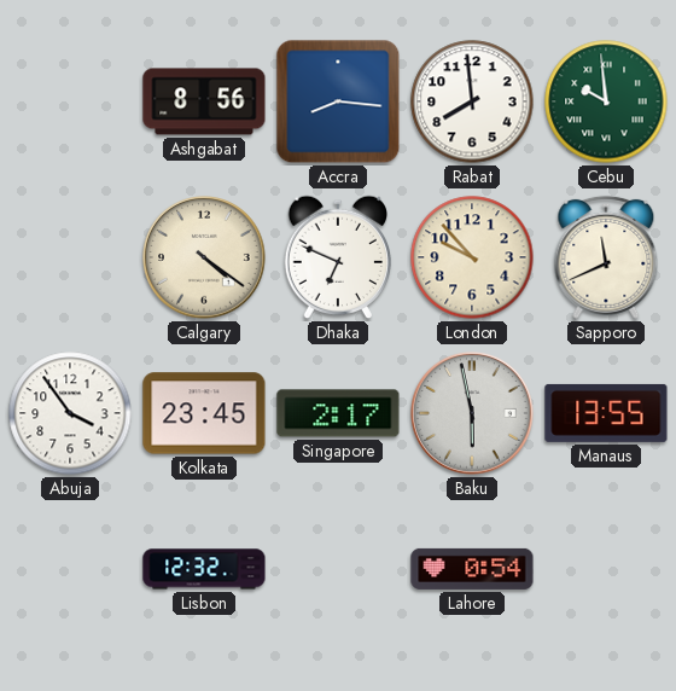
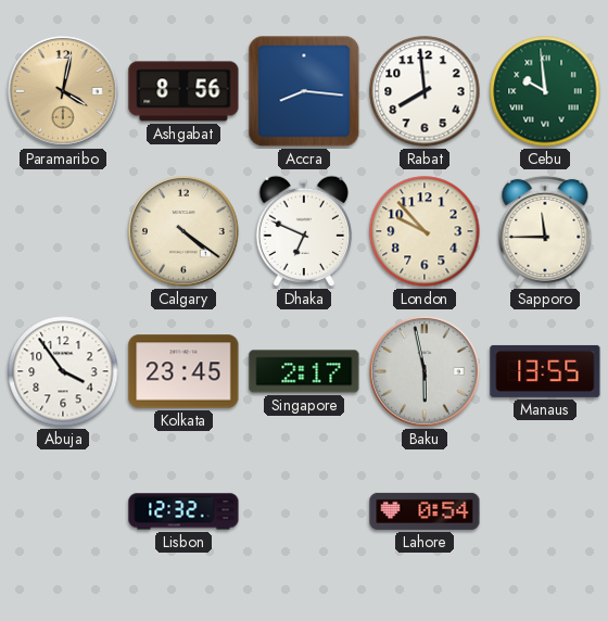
Paramaribo: none -> 4:02
Sapporo: 11:41 -> 11:45
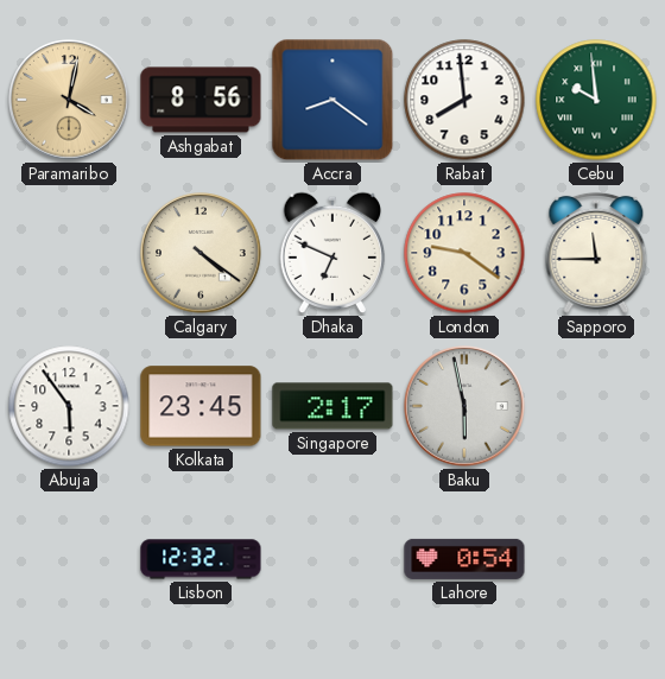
Accra: 8:16 -> 8:21
London: 9:53 -> 9:21
Abuja: 3:54 -> 5:54
Manaus: 13:55 -> none
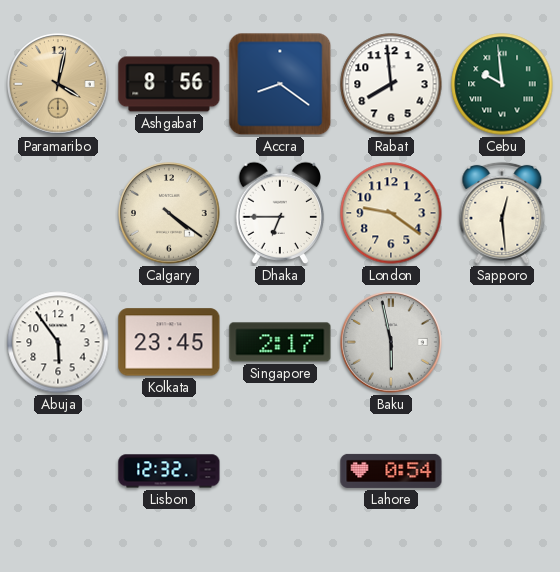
Dhaka: 6:49 -> 6:45
Sapporo: 11:45 -> 12:29
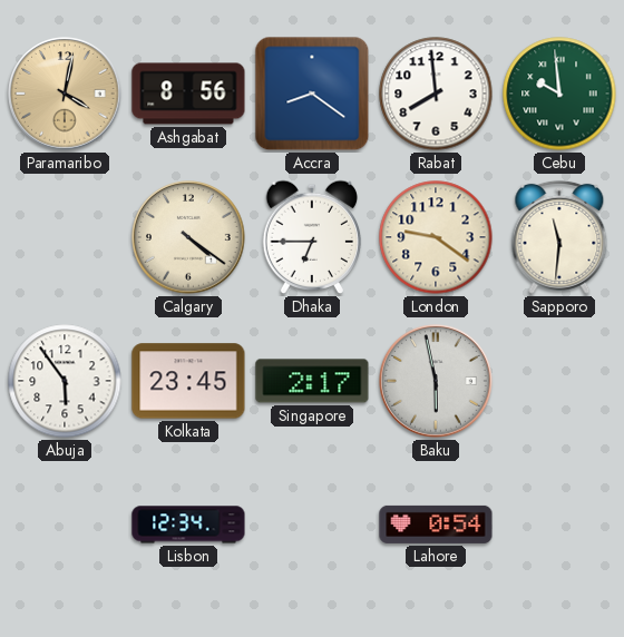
Sapporo: 12:29 -> 11:31
Lisbon: 12:32 -> 12:34
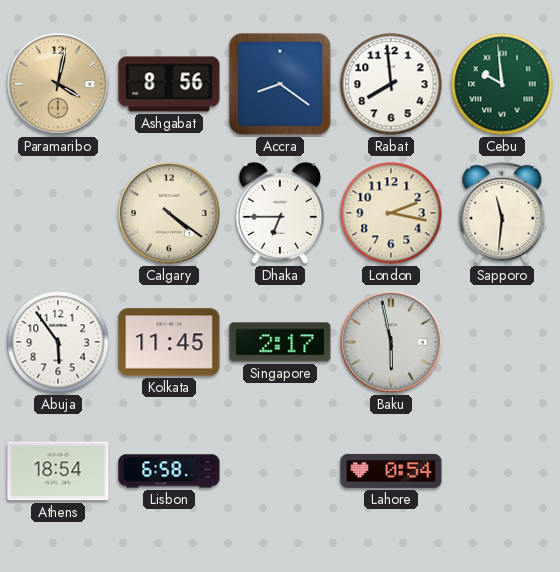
London: 9:21 -> 2:17
Kolkata: 23:45 -> 11:45
Athens: none -> 18:54
Lisbon: 12:34 -> 6:58
